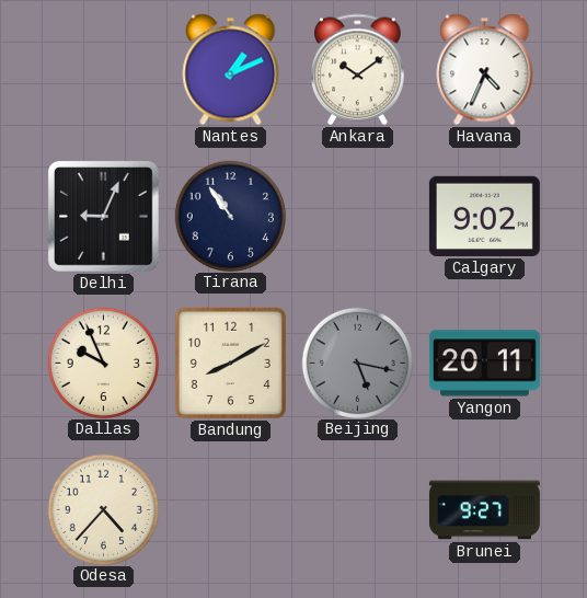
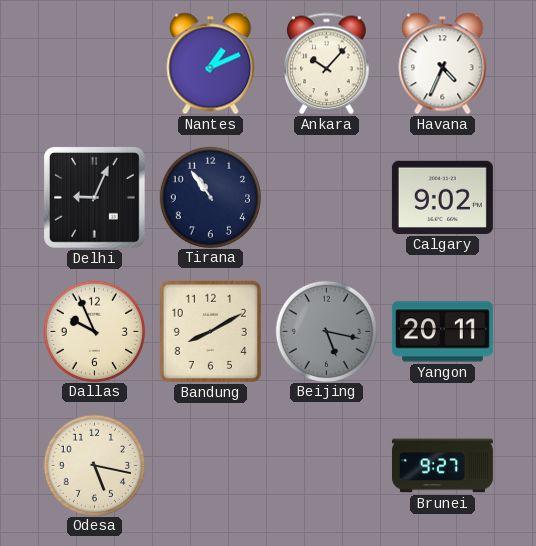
Ankara: 10:09 -> 10:07
Odesa: 4:37 -> 5:17
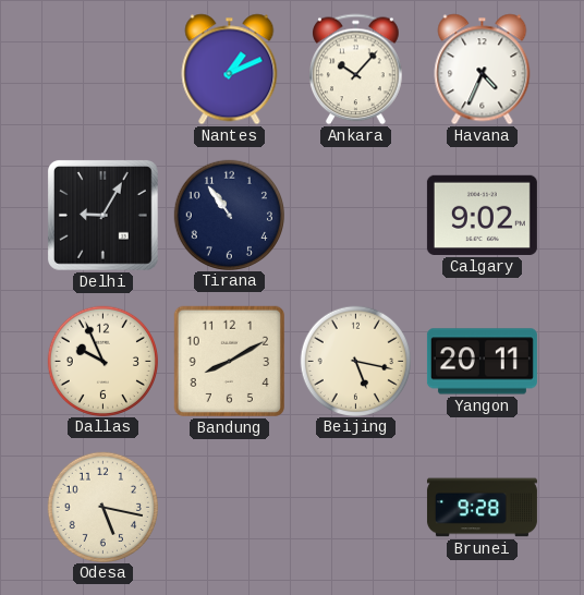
Delhi: 9:04 -> 9:05
Beijing dial: grey -> cream
Brunei: 9:27 -> 9:28
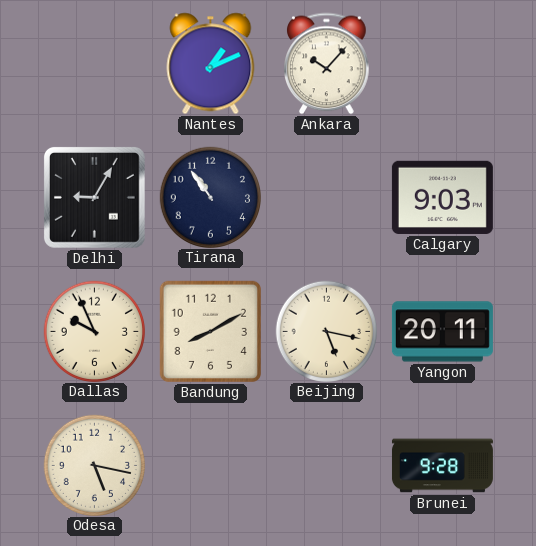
Havana: 4:34 -> none
Calgary: 9:02 -> 9:03
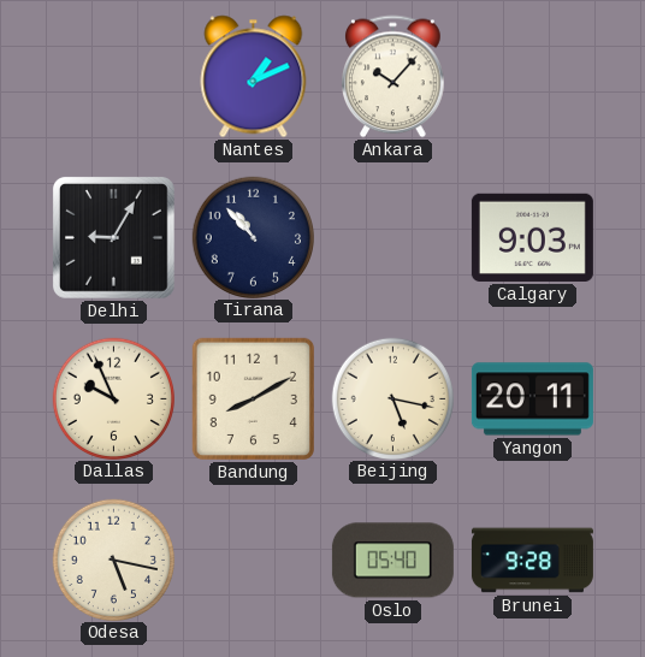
Tirana: 10:54 -> 10:53
Oslo: none -> 05:40
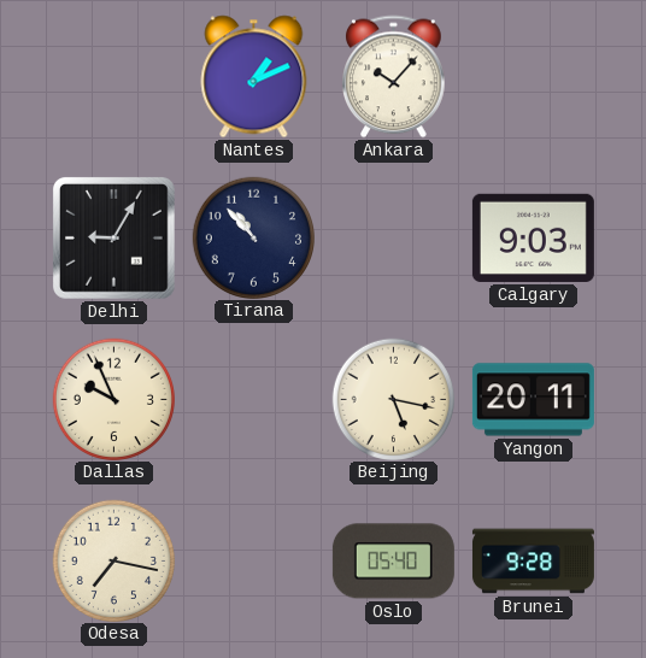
Bandung: 8:10 -> none
Odesa: 5:17 -> 7:17
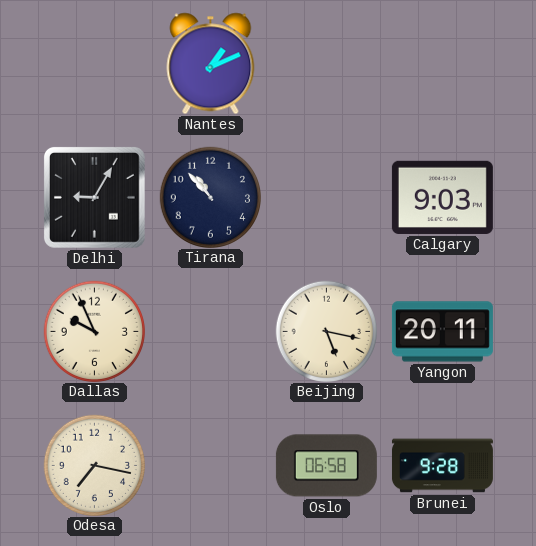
Ankara: 10:07 -> none
Oslo: 05:40 -> 06:58
